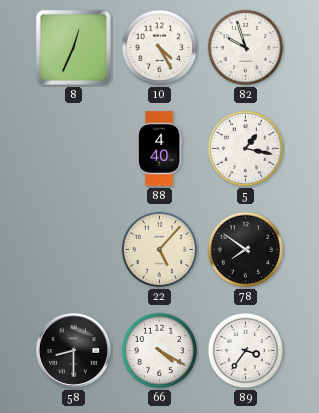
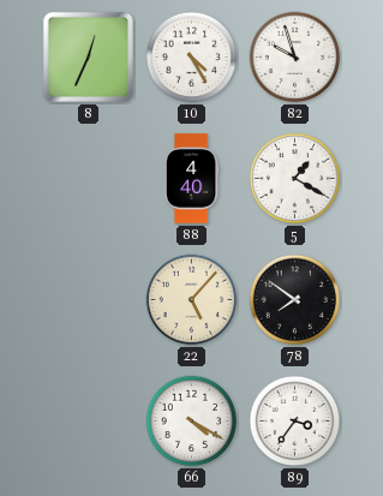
5: 1:17 -> 1:20
58: 8:30 -> none
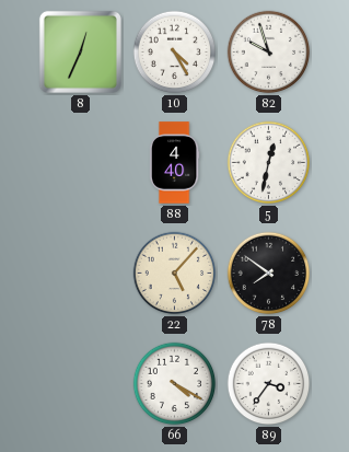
5: 1:20 -> 12:32
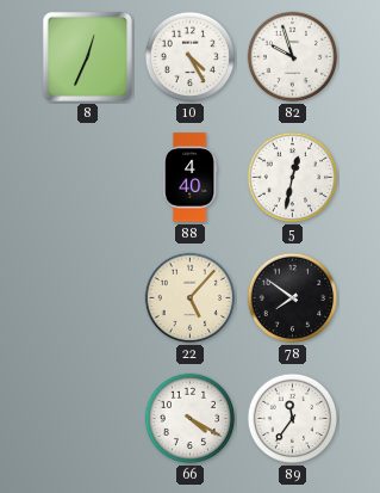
89: 3:36 -> 11:36
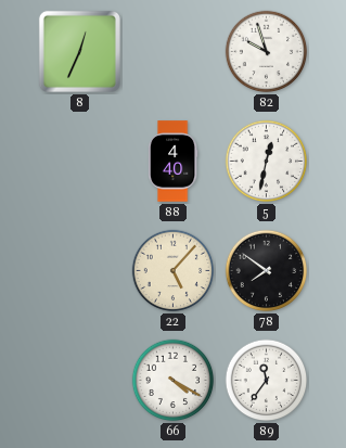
10: 4:25 -> none
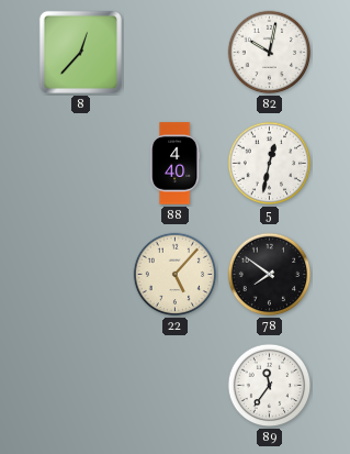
8: 12:34 -> 12:37
82: 9:57 -> 10:02
66: 4:20 -> none
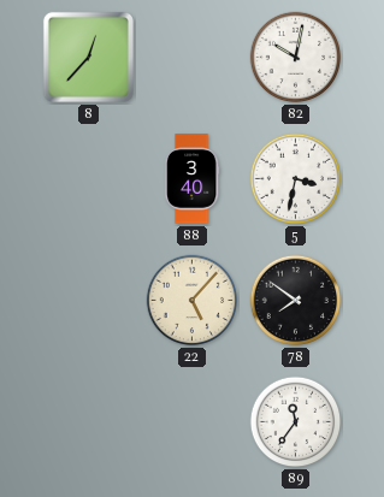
88: 4:40 -> 3:40
5: 12:32 -> 3:32
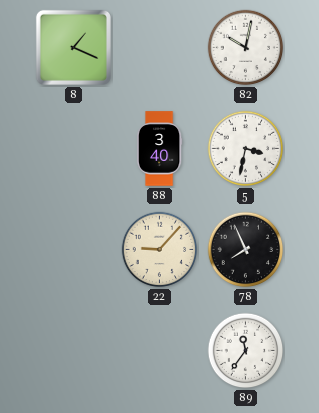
8: 12:37 -> 1:19
22: 5:07 -> 9:07
78: 7:51 -> 7:56
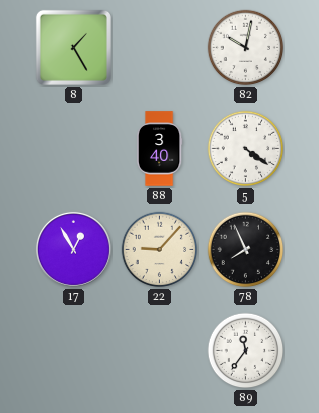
8: 1:19 -> 1:25
5: 3:32 -> 4:21
17: none -> 12:55
